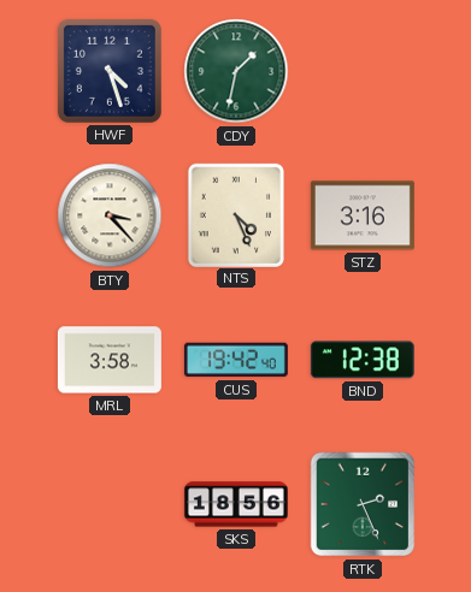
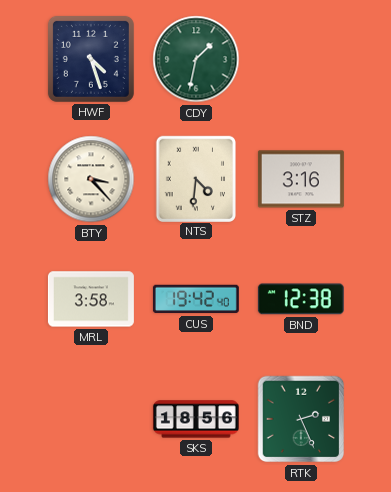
NTS: 4:26 -> 4:31
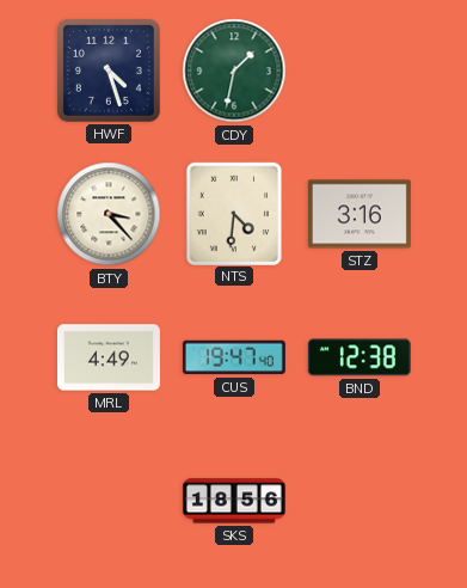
MRL: 3:58 -> 4:49
CUS: 19:42 -> 19:47
RTK: 2:26 -> none
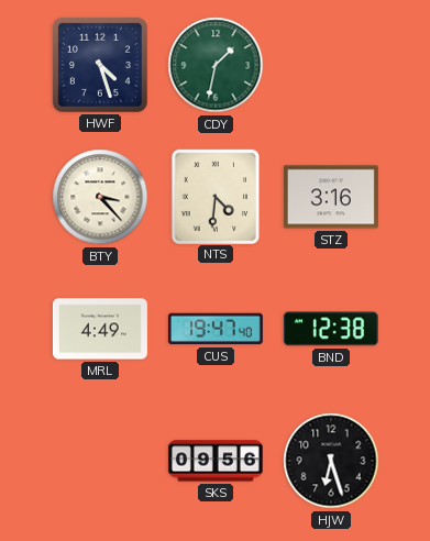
SKS: 18:56 -> 09:56
HJW: none -> 6:27
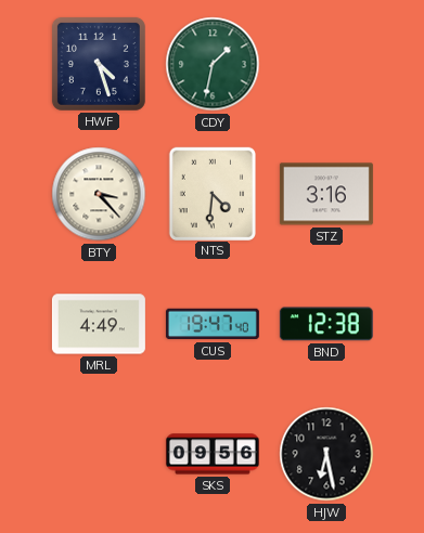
HJW: 6:27 -> 6:28
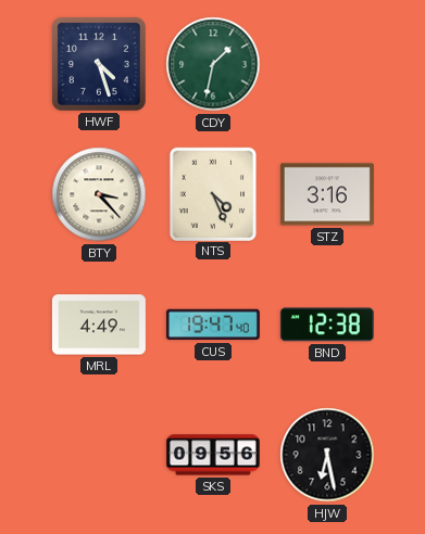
NTS: 4:31 -> 4:26
